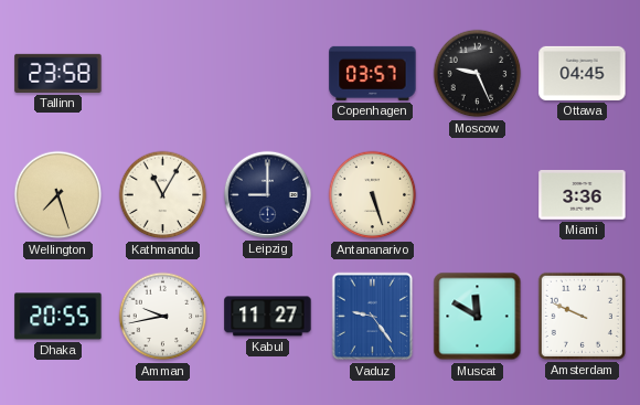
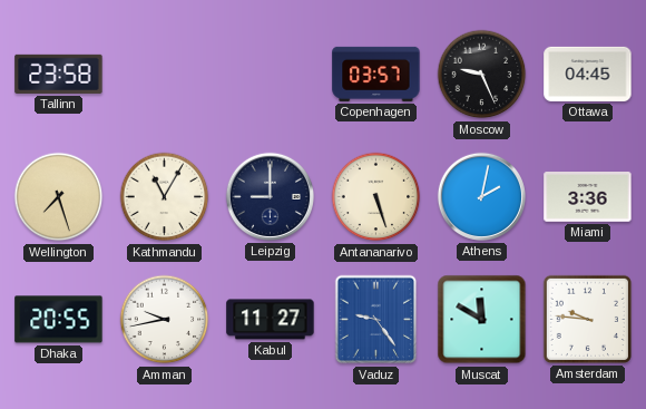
Athens: none -> 2:02
Amsterdam: 9:49 -> 9:46
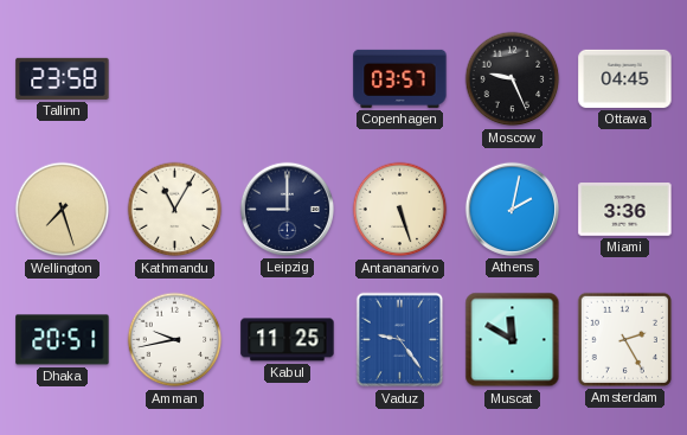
Dhaka: 20:55 -> 20:51
Kabul: 11:27 -> 11:25
Amsterdam: 9:46 -> 2:25
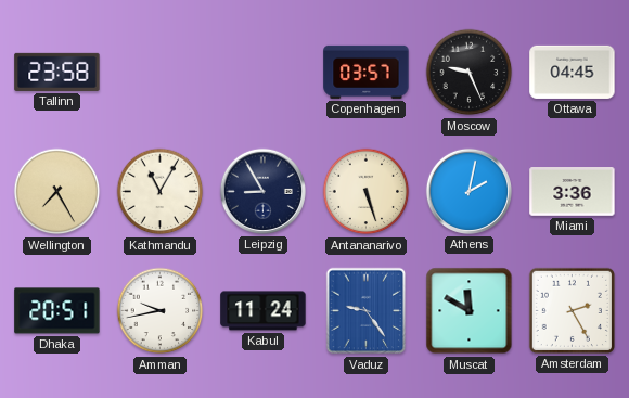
Wellington: 7:27 -> 7:25
Leipzig: 9:00 -> 8:55
Kabul: 11:25 -> 11:24
